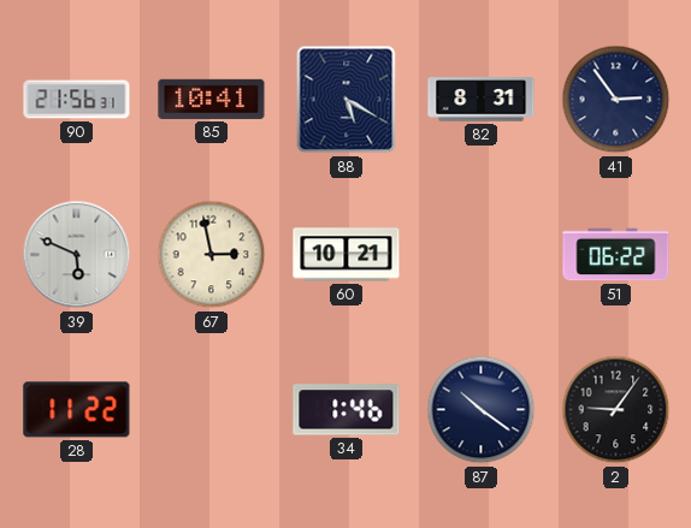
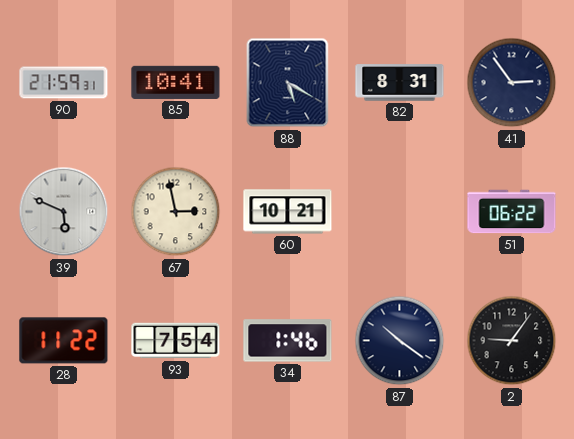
90: 21:56 -> 21:59
93: none -> 7:54
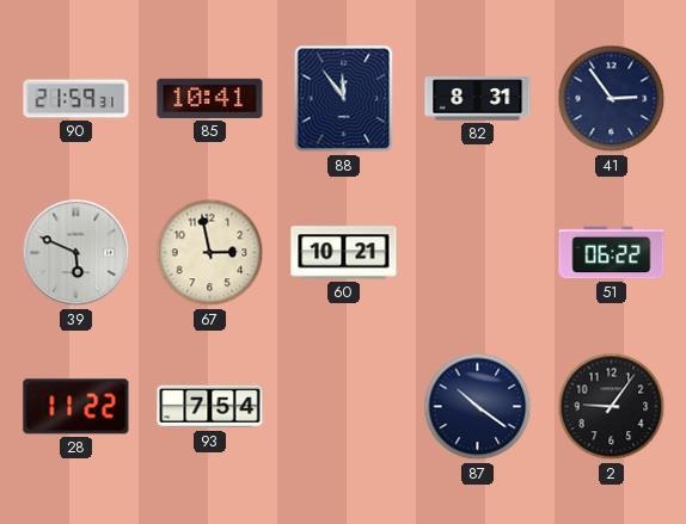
88: 5:20 -> 11:54
34: 1:46 -> none
